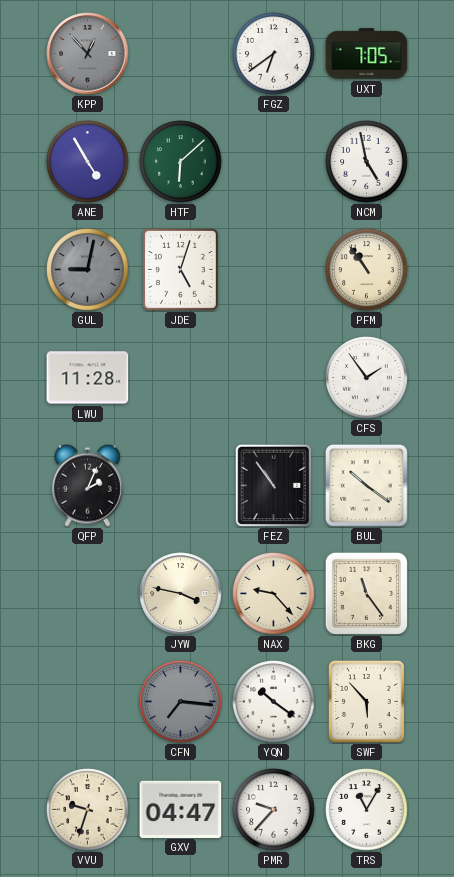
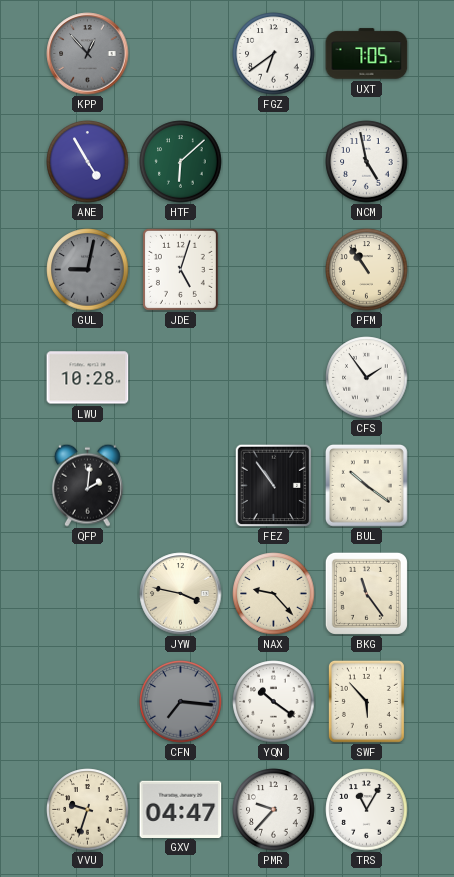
LWU: 11:28 -> 10:28
QFP: 2:04 -> 2:01
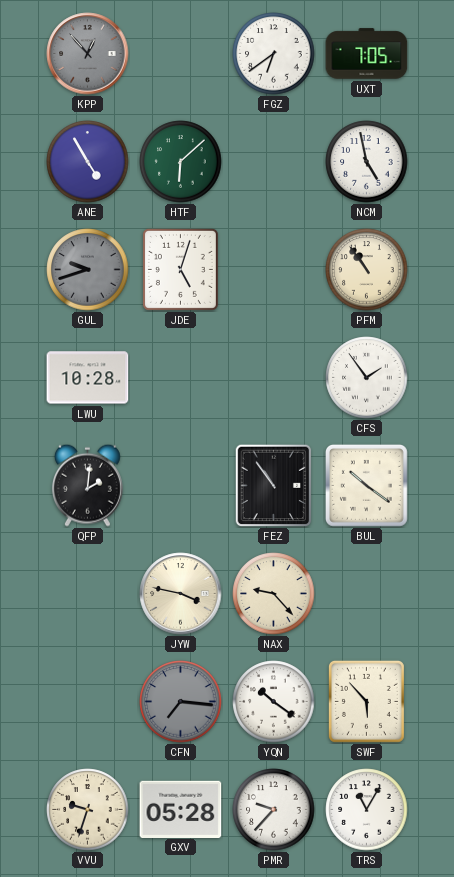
GUL: 9:02 -> 9:42
BKG: 11:24 -> none
GXV: 04:47 -> 05:28
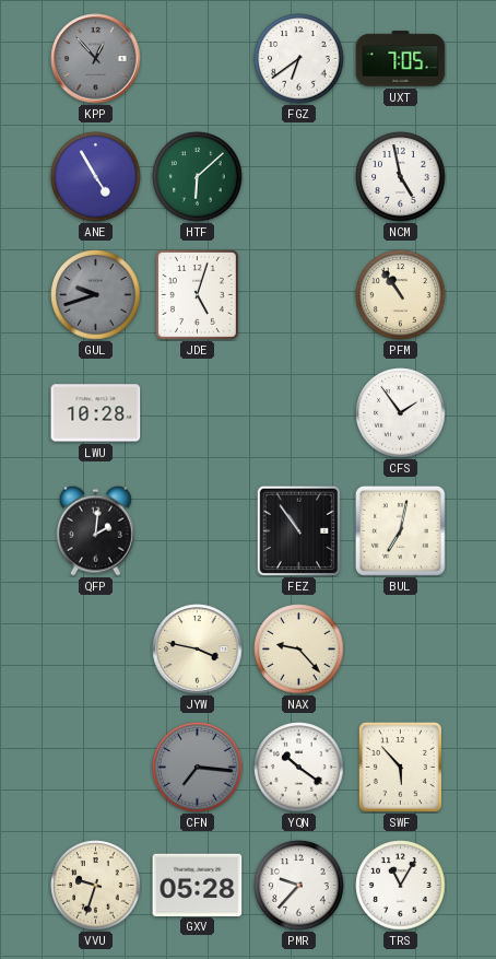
BUL: 10:21 -> 7:02
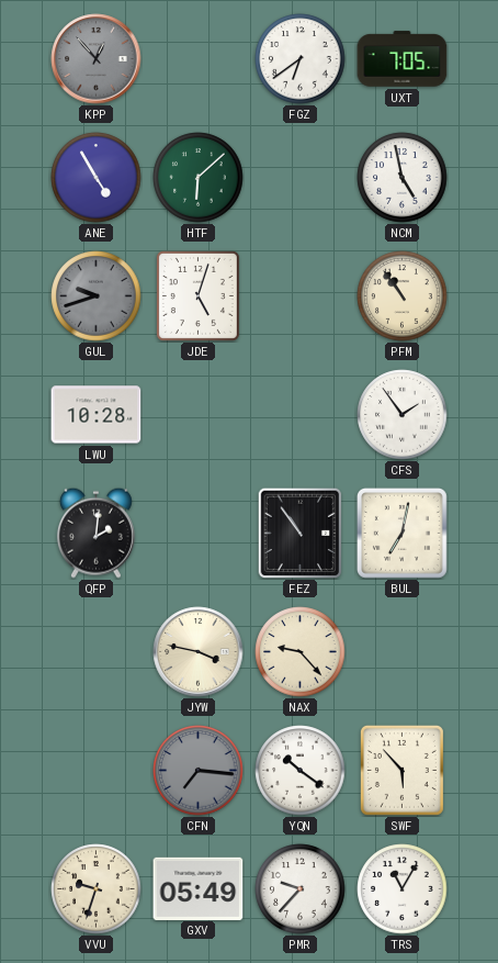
GXV: 05:28 -> 05:49
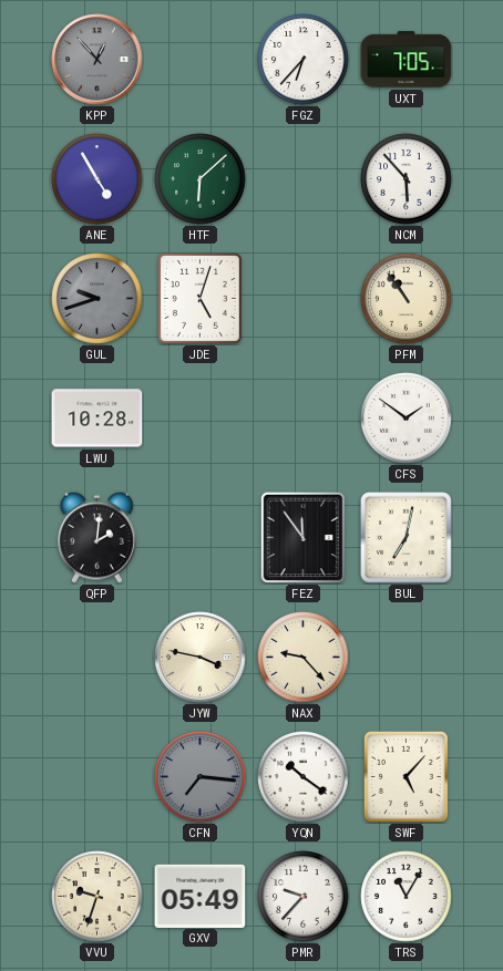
FGZ: 6:39 -> 6:37
NCM: 4:58 -> 5:53
CFS: 1:54 -> 1:51
FEZ: 10:54 -> 11:54
SWF: 5:53 -> 5:07
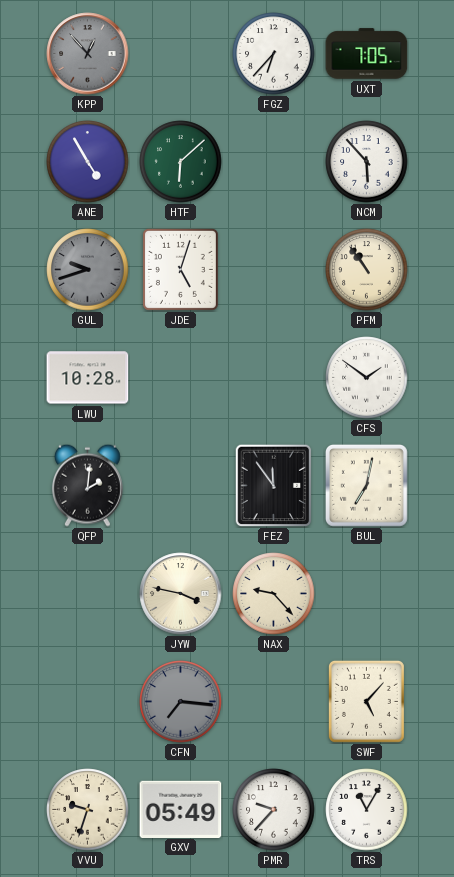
YQN: 10:21 -> none
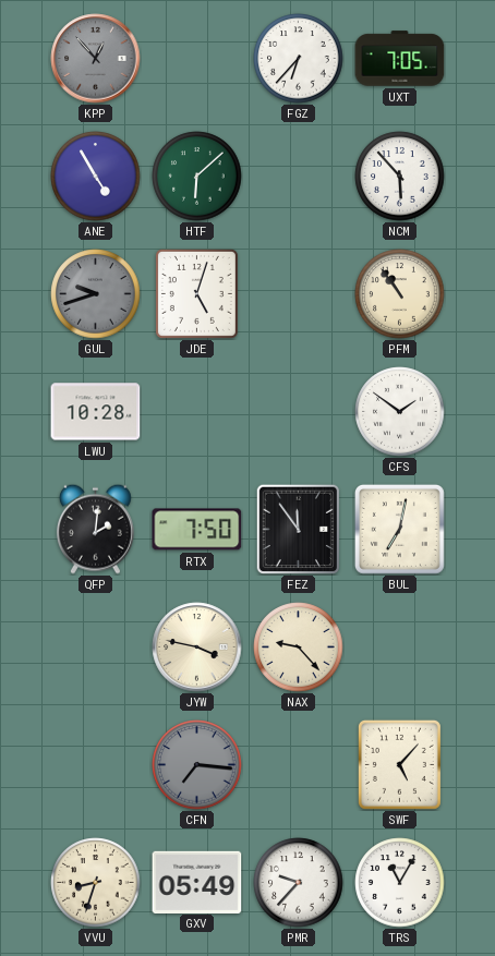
RTX: none -> 7:50
VVU: 9:33 -> 8:33
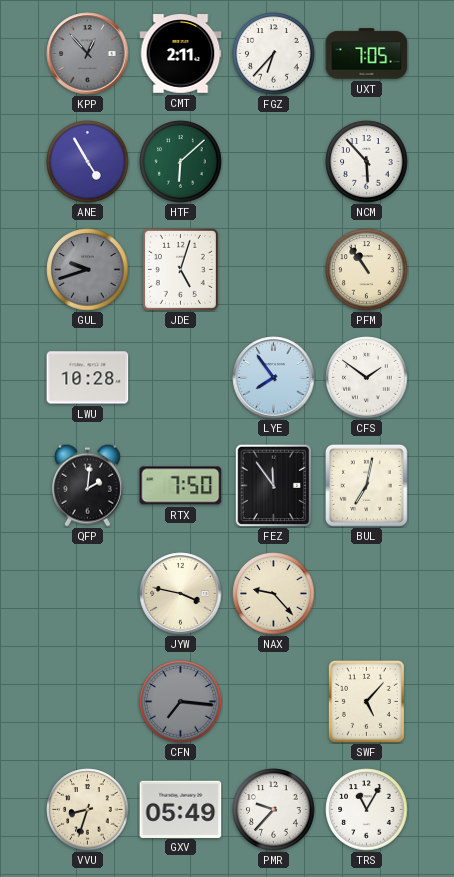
CMT: none -> 2:11
LYE: none -> 7:54
